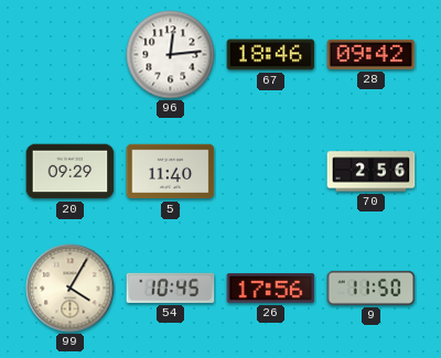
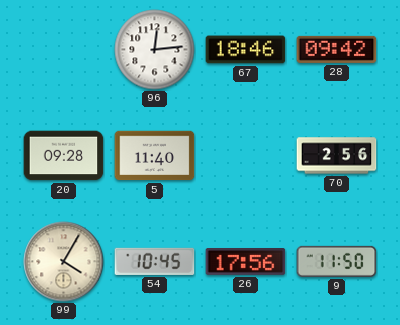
20: 09:29 -> 09:28
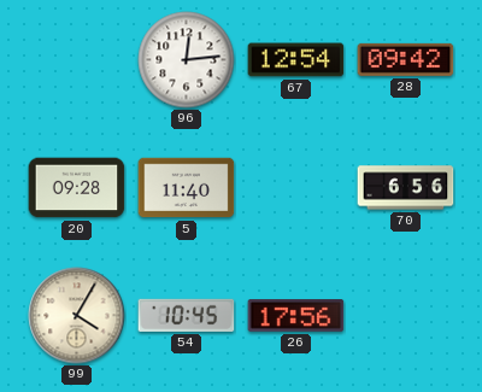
67: 18:46 -> 12:54
70: 2:56 -> 6:56
9: 11:50 -> none
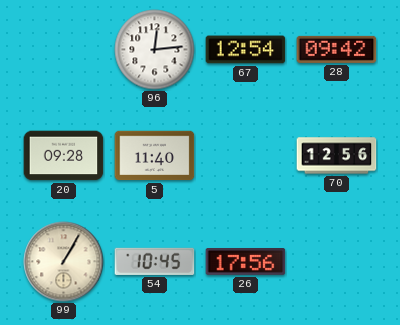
70: 6:56 -> 12:56
99: 4:05 -> 1:05
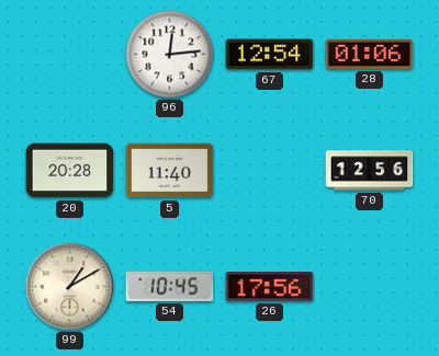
28: 09:42 -> 01:06
20: 09:28 -> 20:28
99: 1:05 -> 1:10
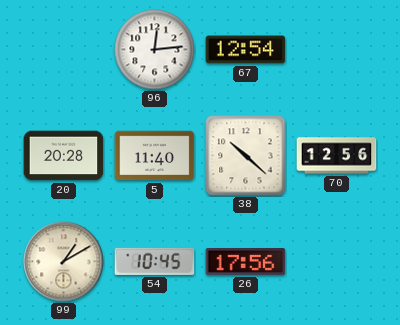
28: 01:06 -> none
38: none -> 10:22
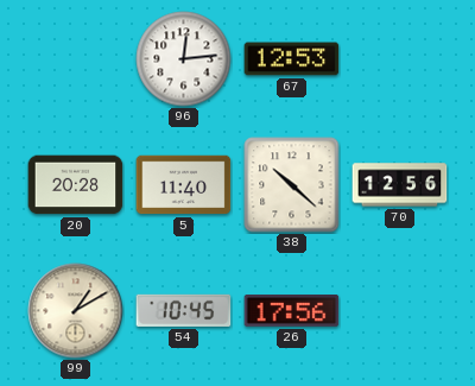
67: 12:54 -> 12:53
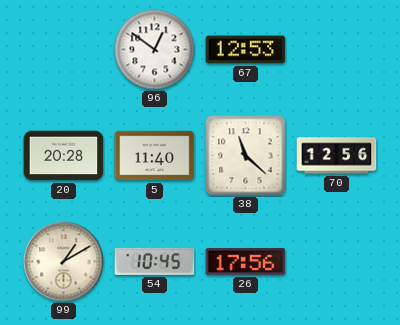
96: 12:14 -> 12:51
38: 10:22 -> 11:22
